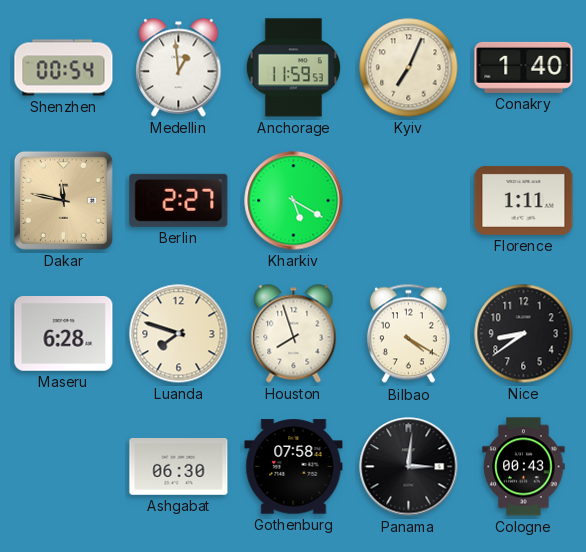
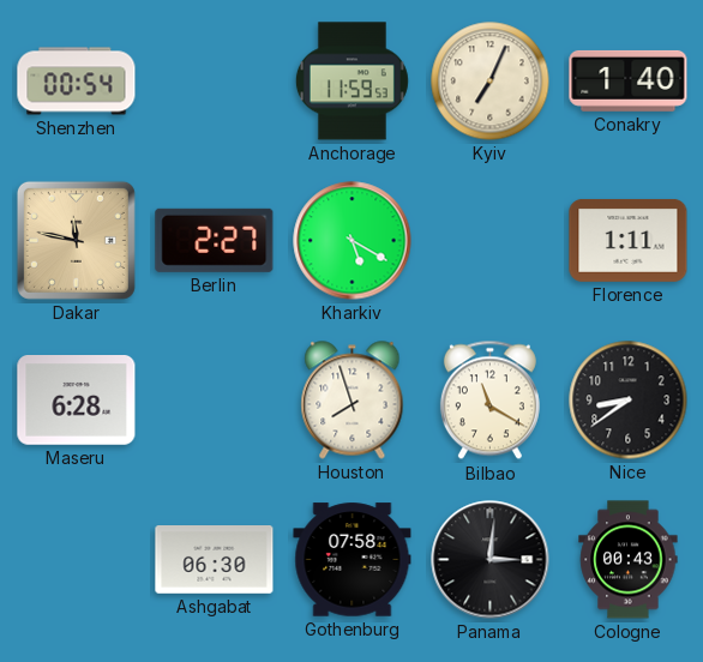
Medellin: 12:59 -> none
Luanda: 7:48 -> none
Bilbao: 4:20 -> 11:20
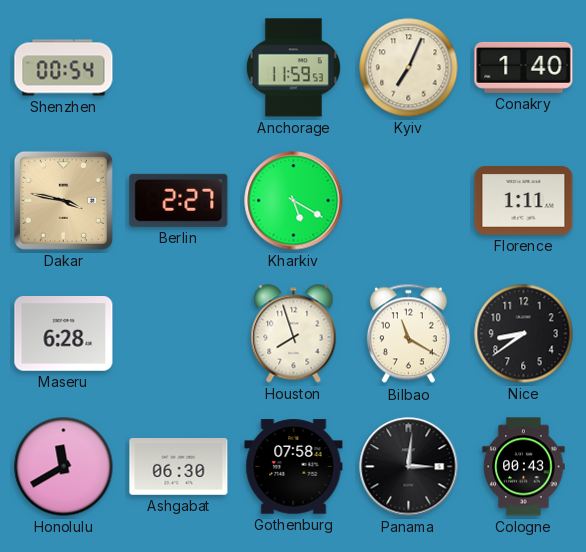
Dakar: 11:47 -> 3:47
Honolulu: none -> 11:40
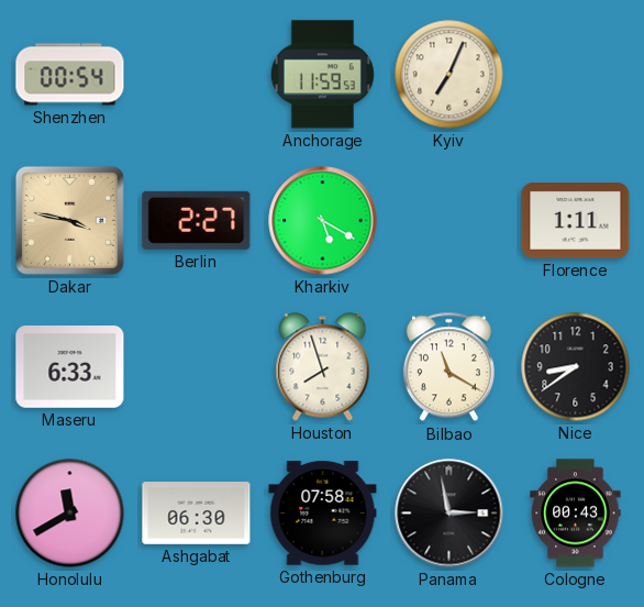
Conakry: 1:40 -> none
Maseru: 6:28 -> 6:33
Panama: 3:01 -> 2:58
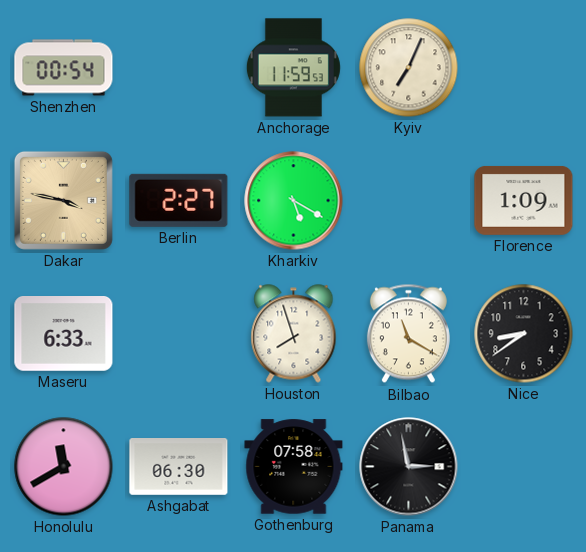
Florence: 1:11 -> 1:09
Cologne: 00:43 -> none
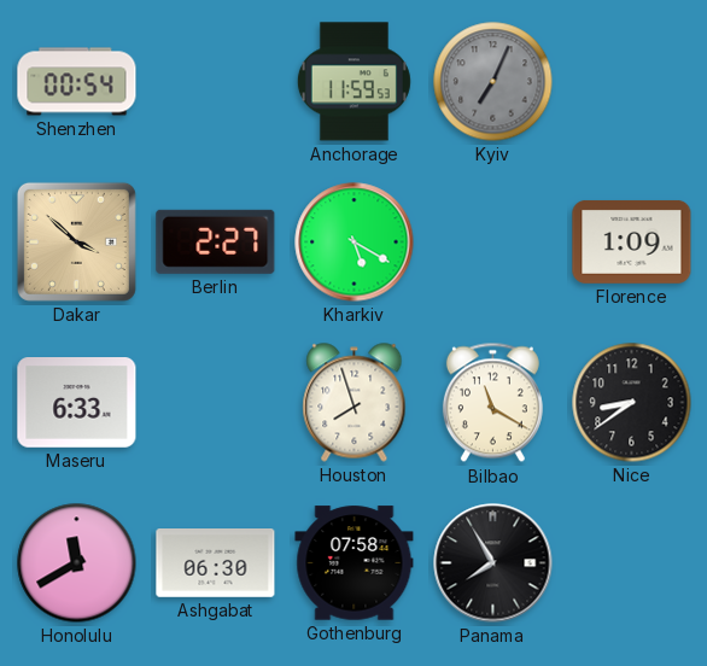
Kyiv dial: cream -> grey
Dakar: 3:47 -> 3:52
Panama: 2:58 -> 7:55
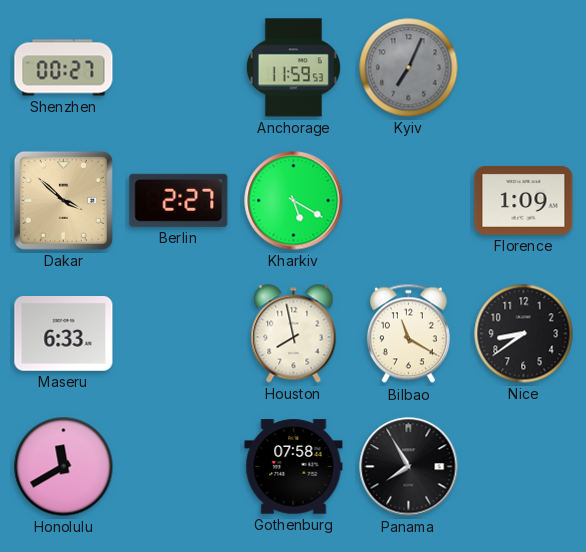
Shenzhen: 00:54 -> 00:27
Houston: 7:57 -> 7:58
Ashgabat: 06:30 -> none
